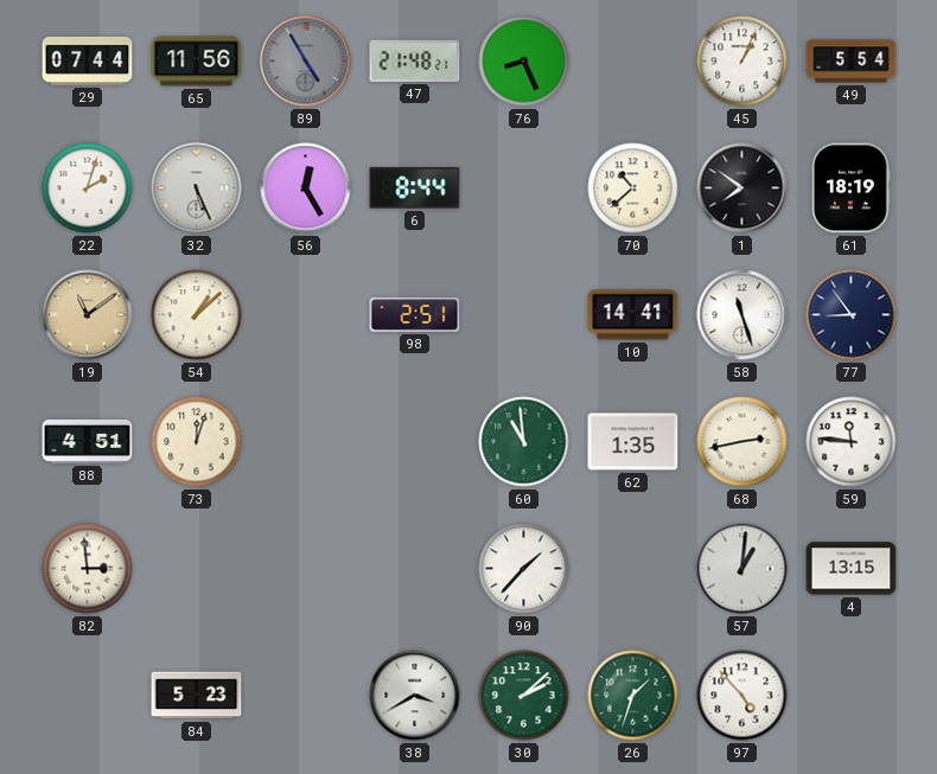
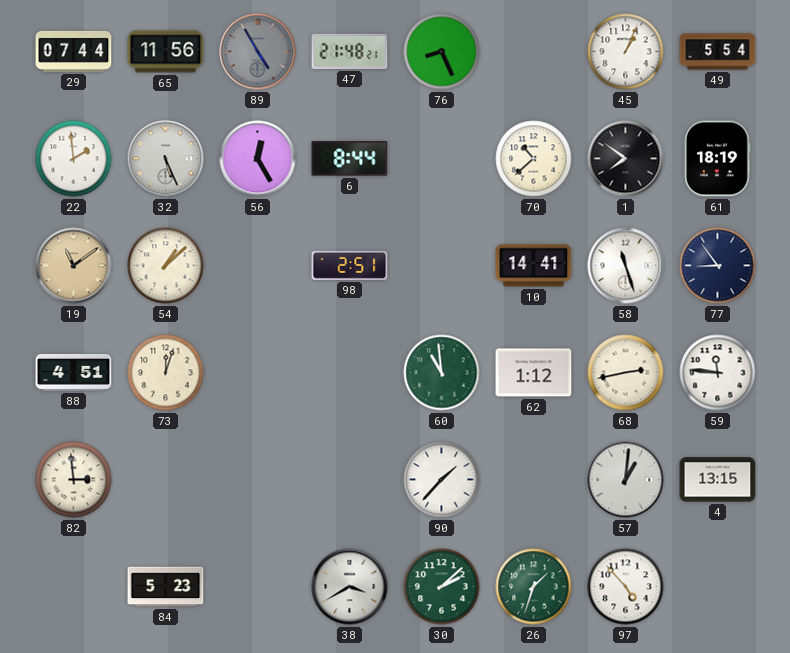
22: 2:03 -> 1:59
62: 1:35 -> 1:12
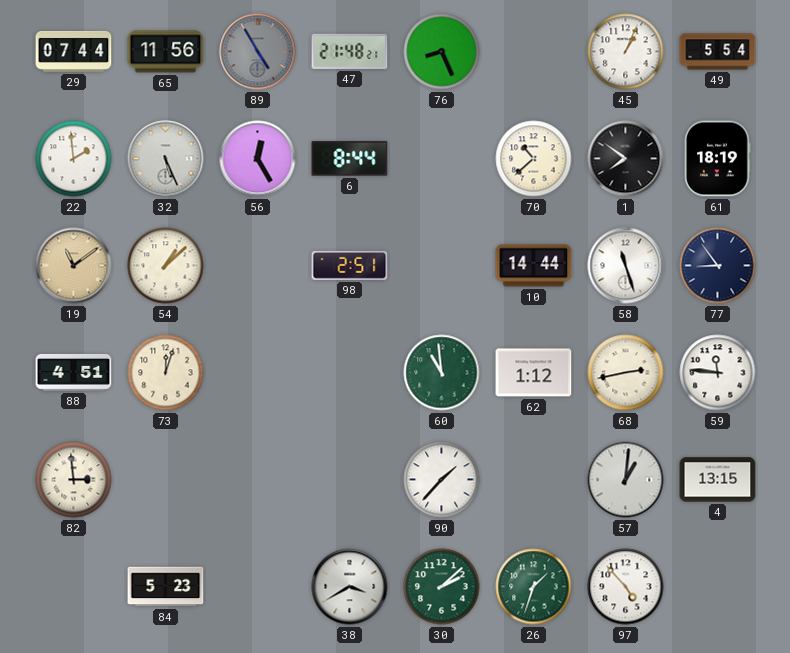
10: 14:41 -> 14:44
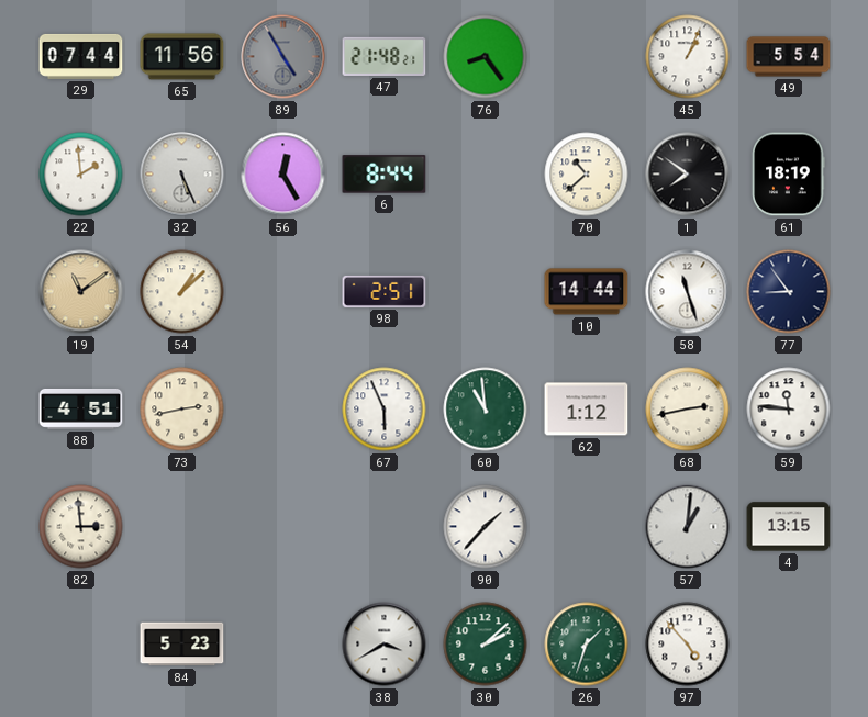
76: 8:26 -> 8:24
73: 12:03 -> 2:43
67: none -> 5:56
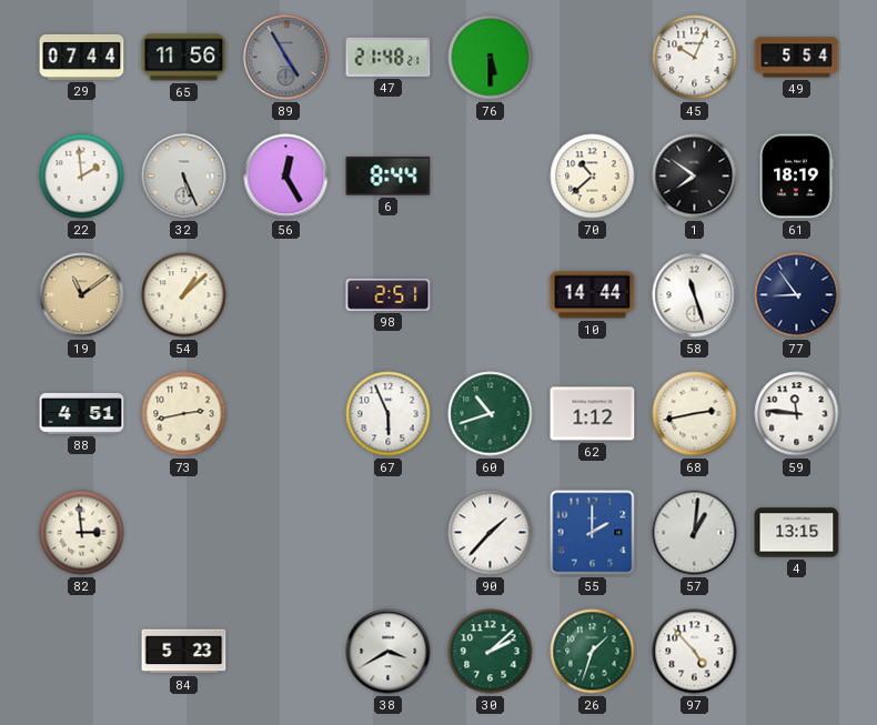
76: 8:24 -> 5:30
45: 1:04 -> 10:04
60: 10:59 -> 10:42
55: none -> 2:00
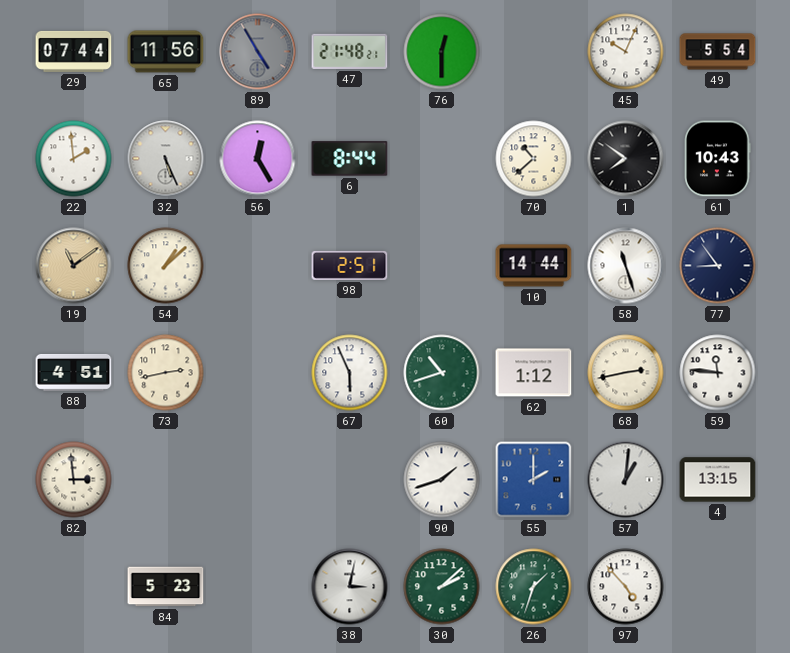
76: 5:30 -> 12:30
61: 18:19 -> 10:43
90: 1:37 -> 1:42
38: 3:40 -> 3:02
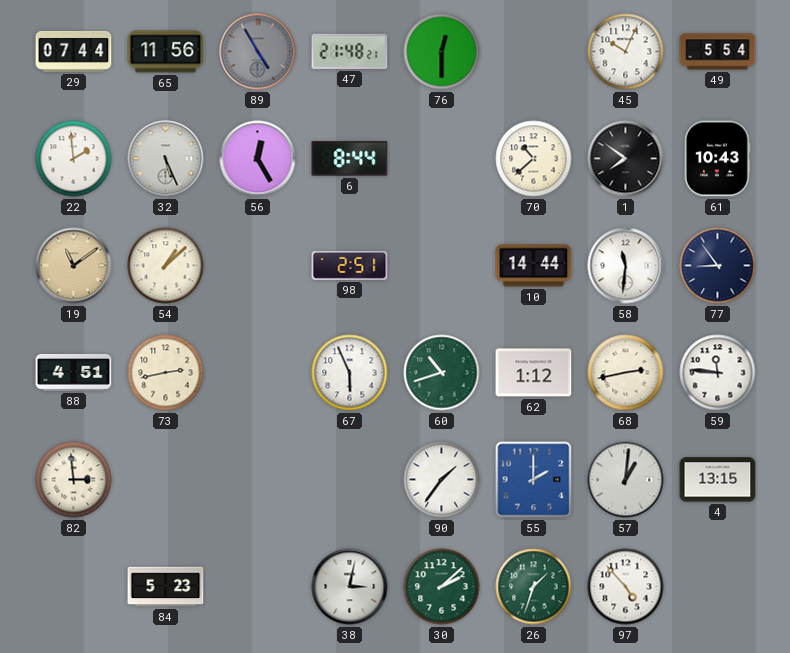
58: 11:27 -> 11:31
90: 1:42 -> 1:36
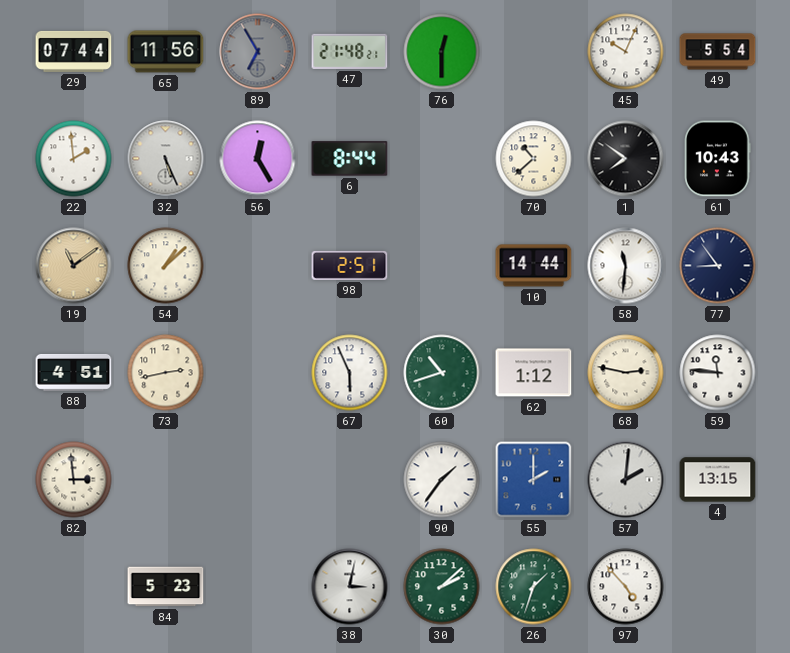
89: 4:55 -> 6:55
68: 2:43 -> 2:47
57: 1:01 -> 2:01
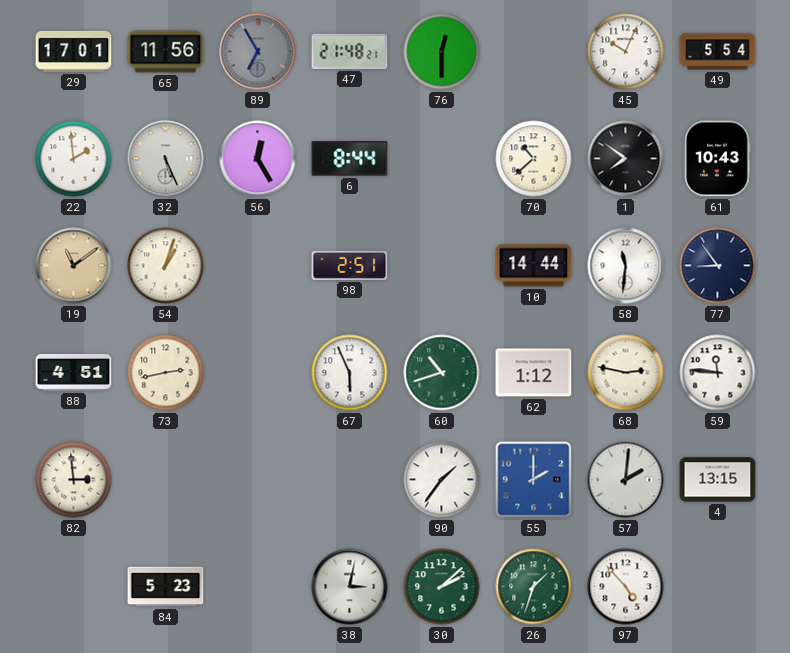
29: 07:44 -> 17:01
54: 1:08 -> 1:03
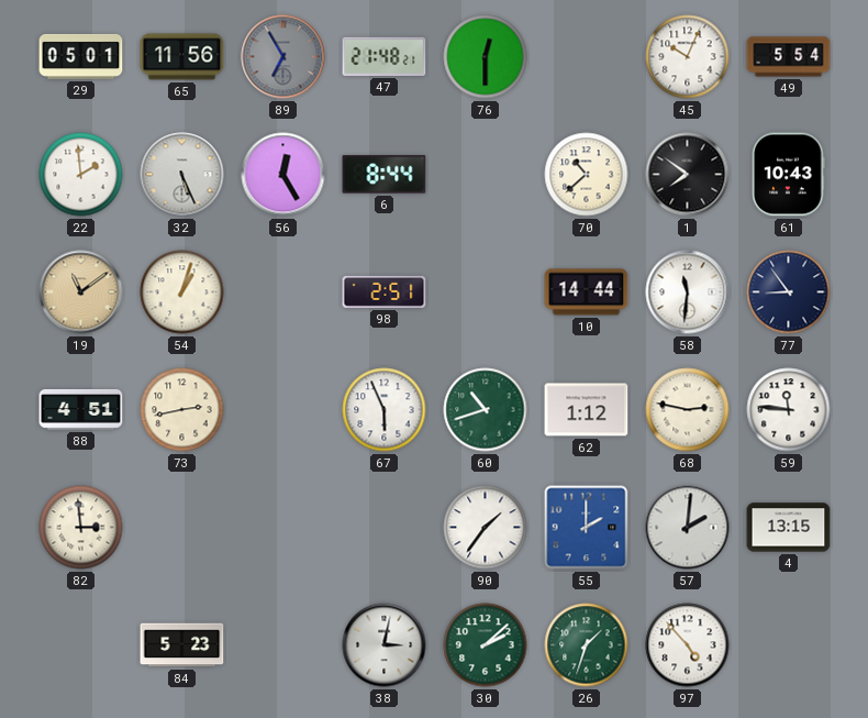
29: 17:01 -> 05:01
